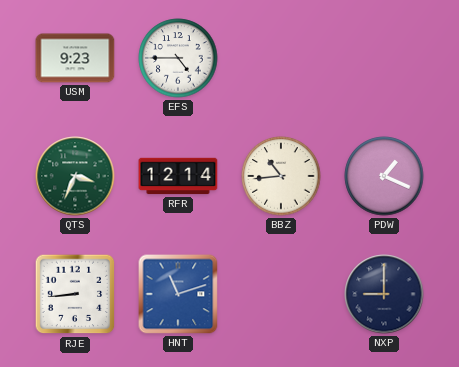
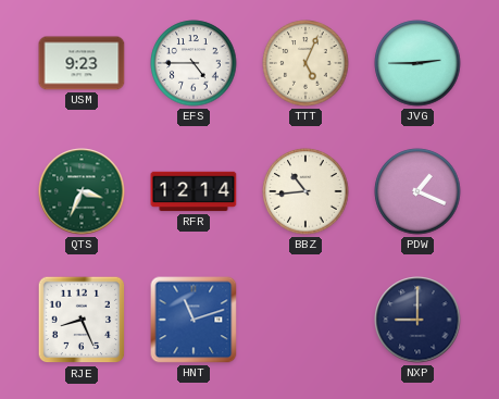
TTT: none -> 5:04
JVG: none -> 2:45
RJE: 8:44 -> 8:26
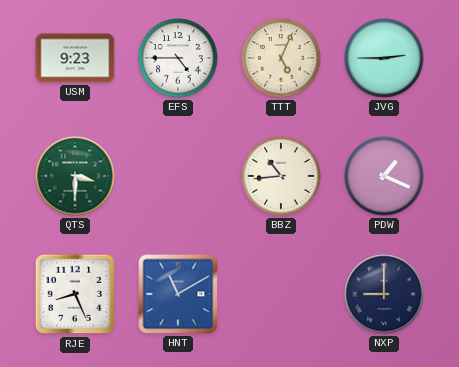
QTS: 3:34 -> 3:30
RFR: 12:14 -> none
HNT: 11:12 -> 11:10
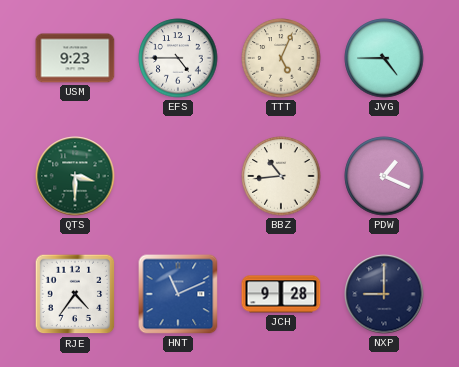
JVG: 2:45 -> 4:45
RJE: 8:26 -> 4:36
HNT: 11:10 -> 11:11
JCH: none -> 9:28
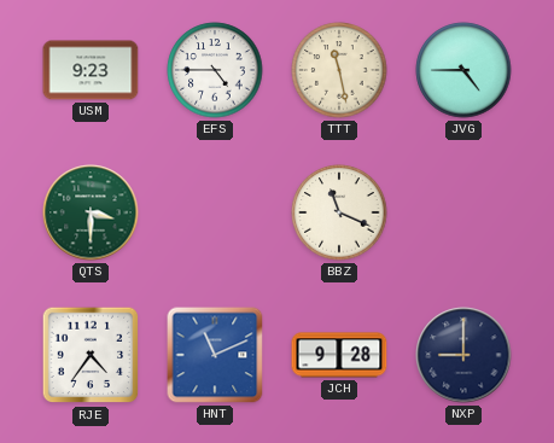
TTT: 5:04 -> 11:28
BBZ: 10:44 -> 11:19
PDW: 1:19 -> none
